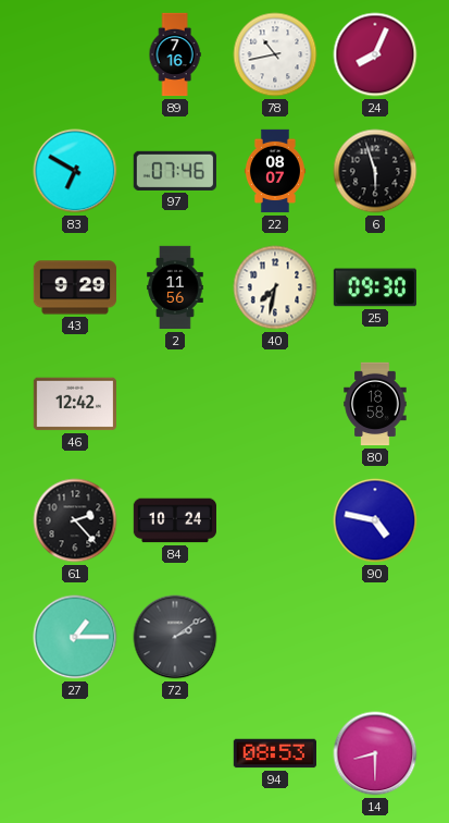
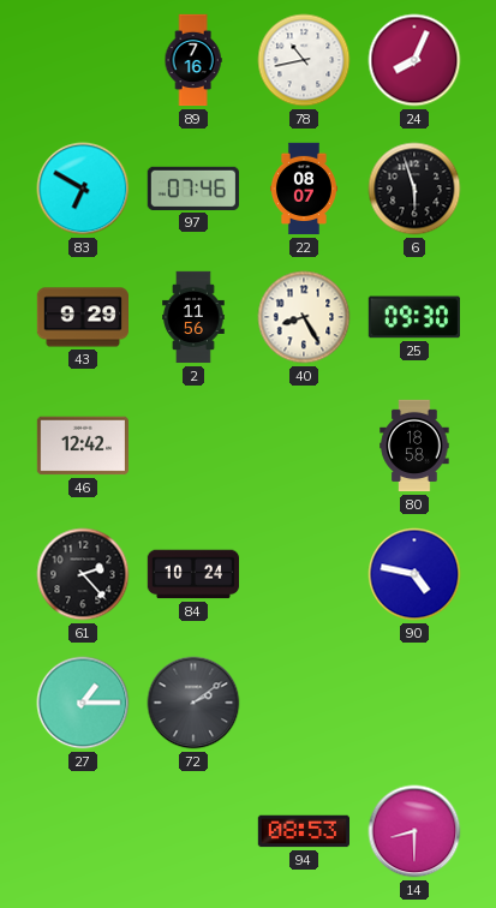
40: 7:32 -> 8:25
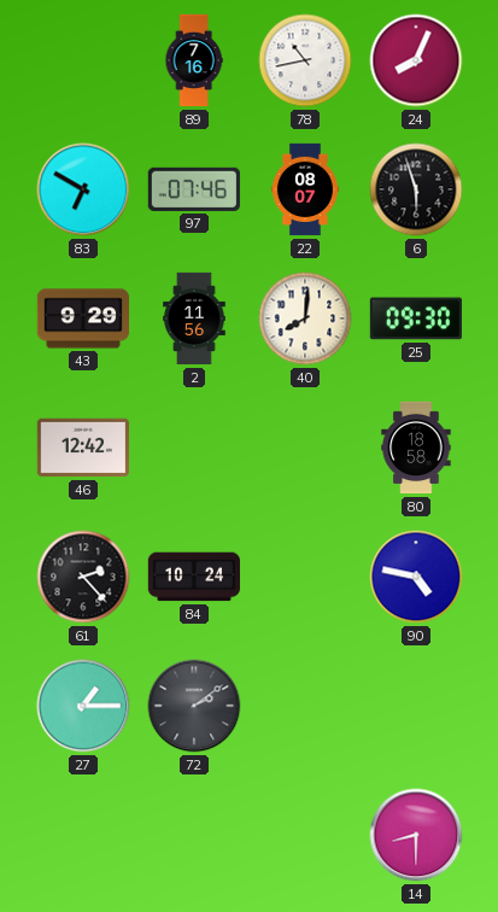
40: 8:25 -> 8:01
94: 08:53 -> none
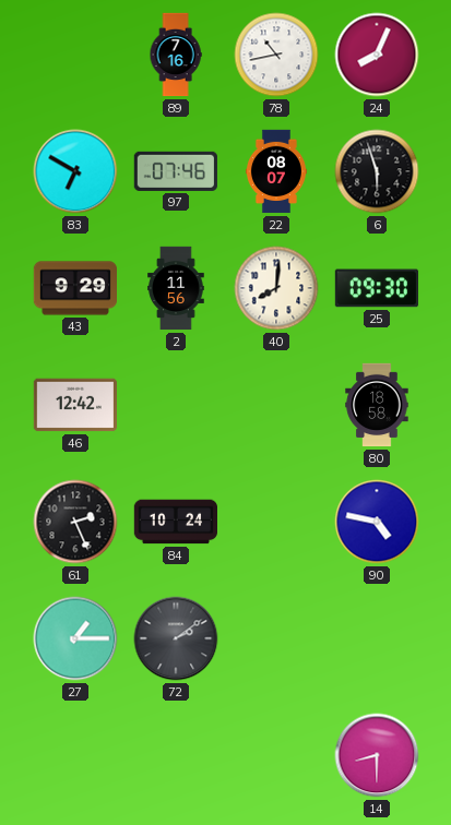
61: 2:23 -> 2:26
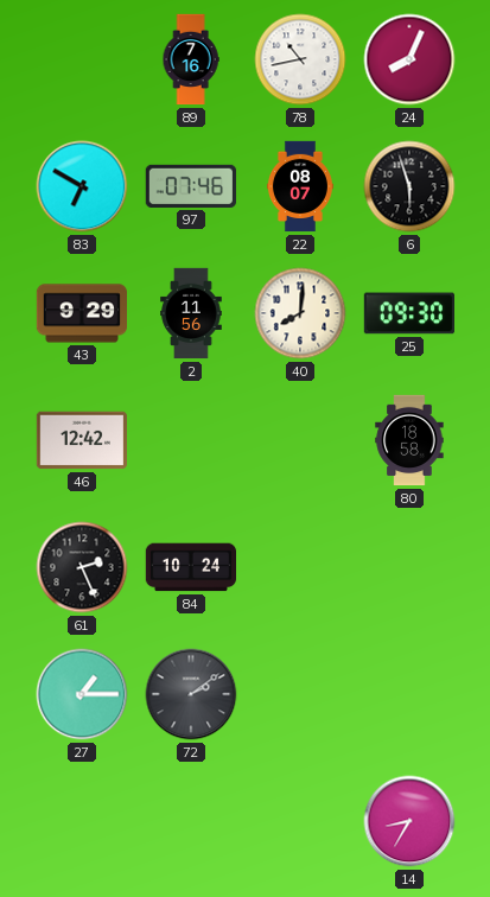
90: 4:47 -> none
14: 8:30 -> 8:35
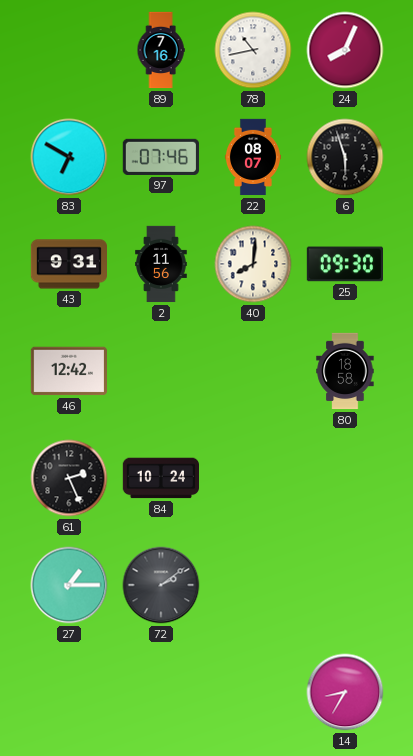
43: 9:29 -> 9:31
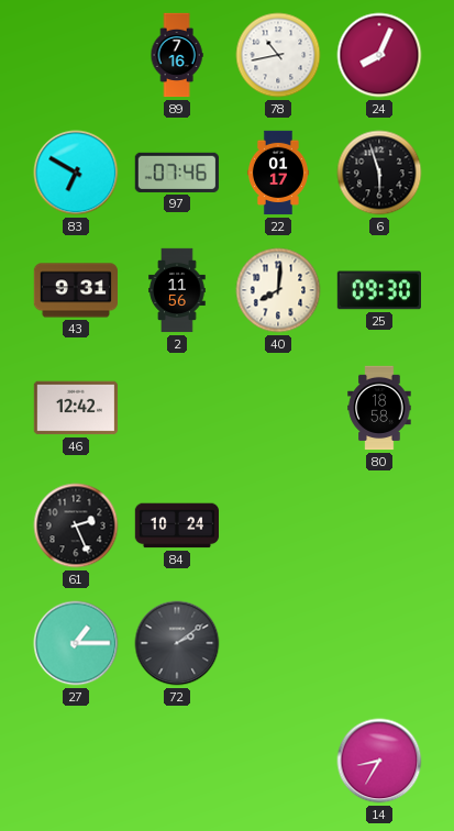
22: 08:07 -> 01:17
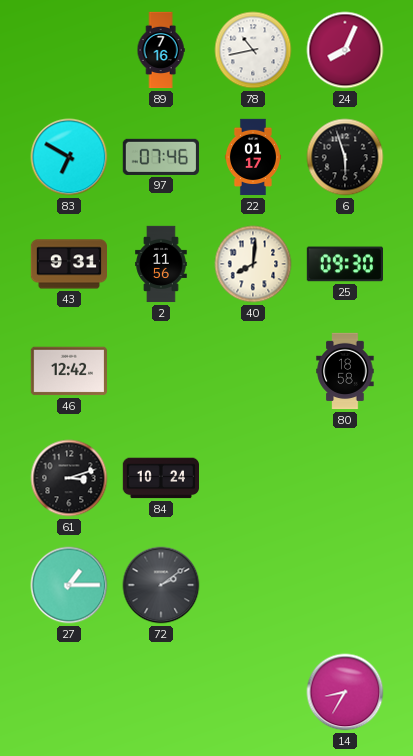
61: 2:26 -> 3:12
